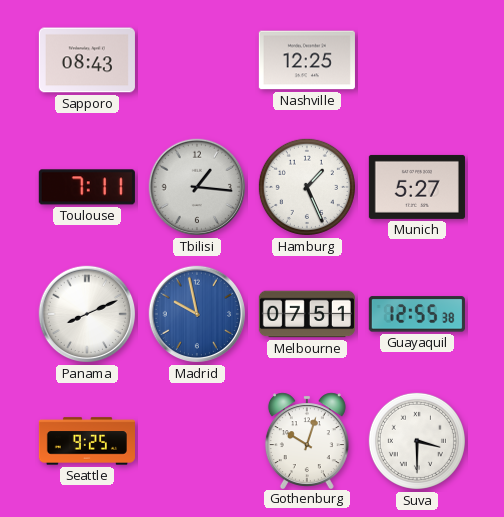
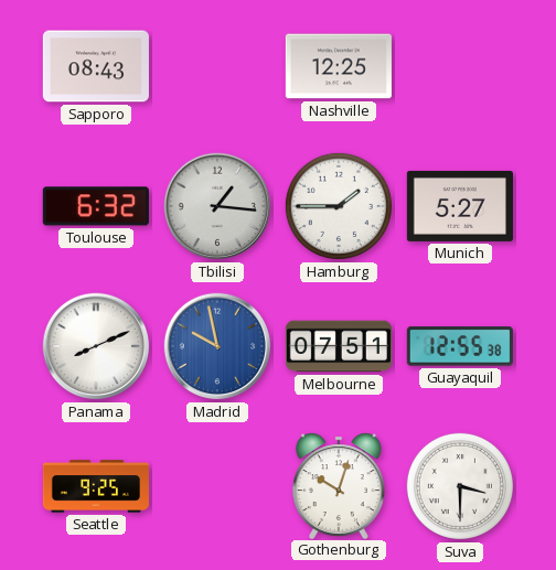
Toulouse: 7:11 -> 6:32
Hamburg: 1:26 -> 1:45
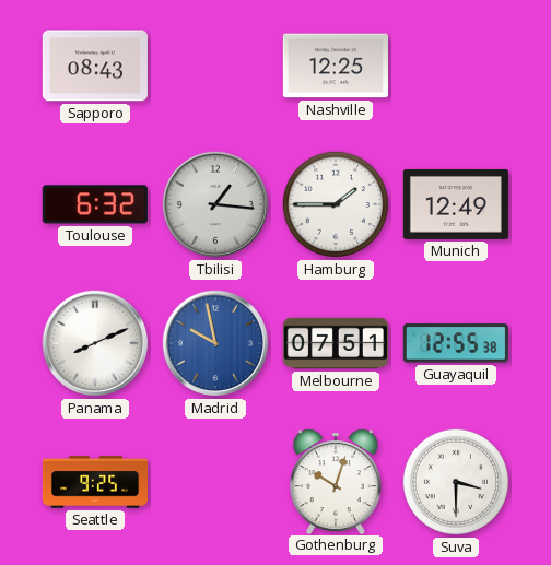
Munich: 5:27 -> 12:49
